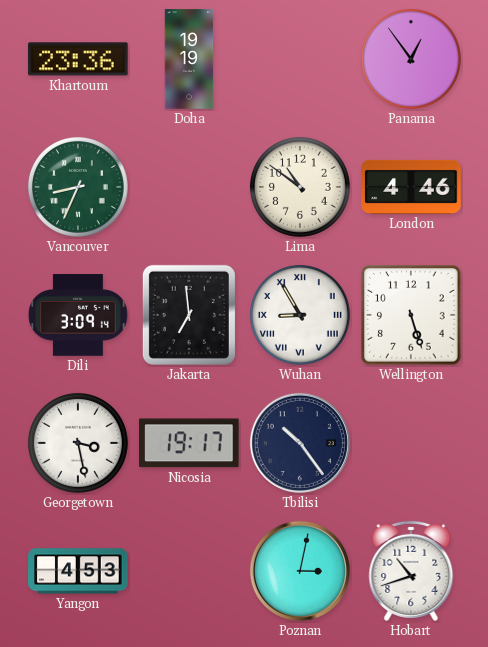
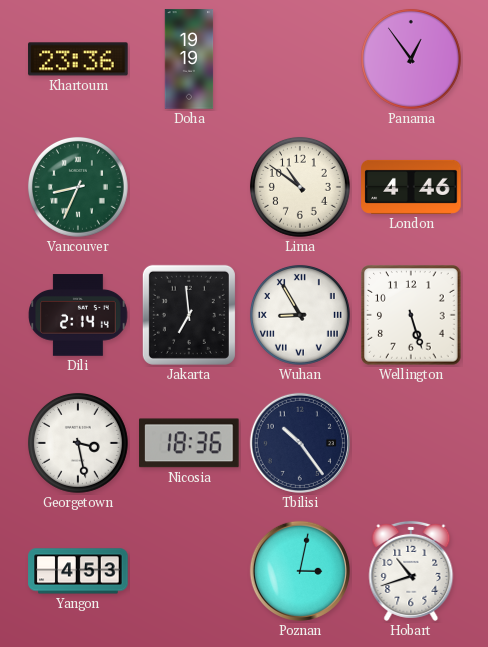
Dili: 3:09 -> 2:14
Nicosia: 19:17 -> 18:36
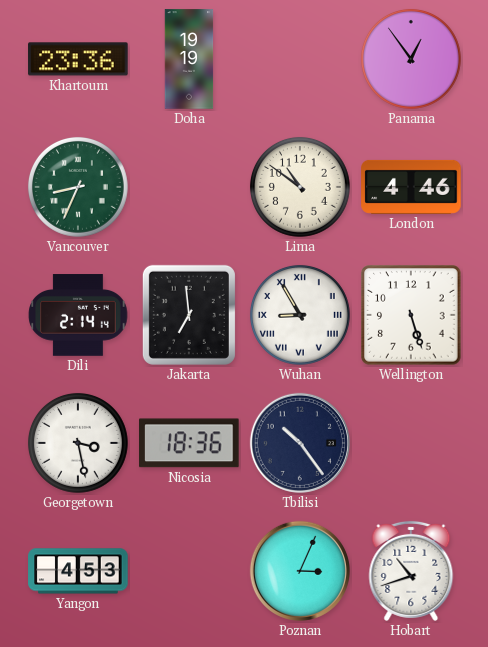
Poznan: 3:02 -> 3:04
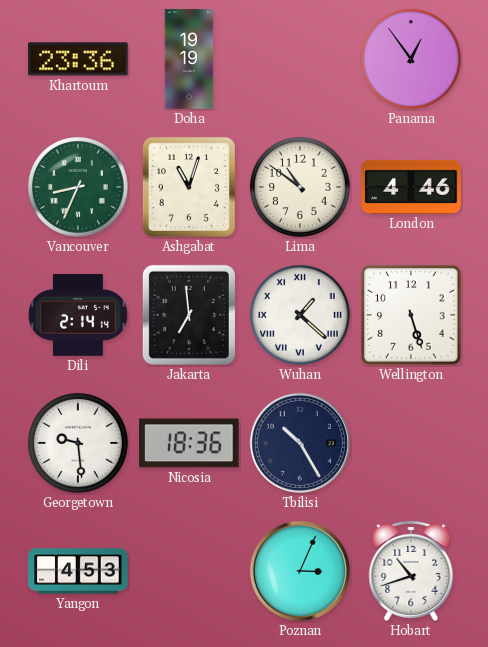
Ashgabat: none -> 11:03
Wuhan: 8:55 -> 1:22
Georgetown: 3:28 -> 9:29
Tbilisi: 10:24 -> 10:25
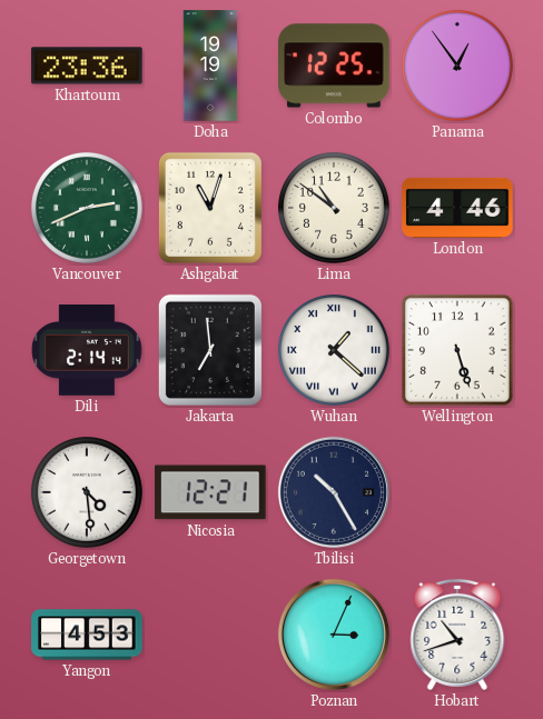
Colombo: none -> 12:25
Vancouver: 8:34 -> 2:41
Georgetown: 9:29 -> 4:29
Nicosia: 18:36 -> 12:21
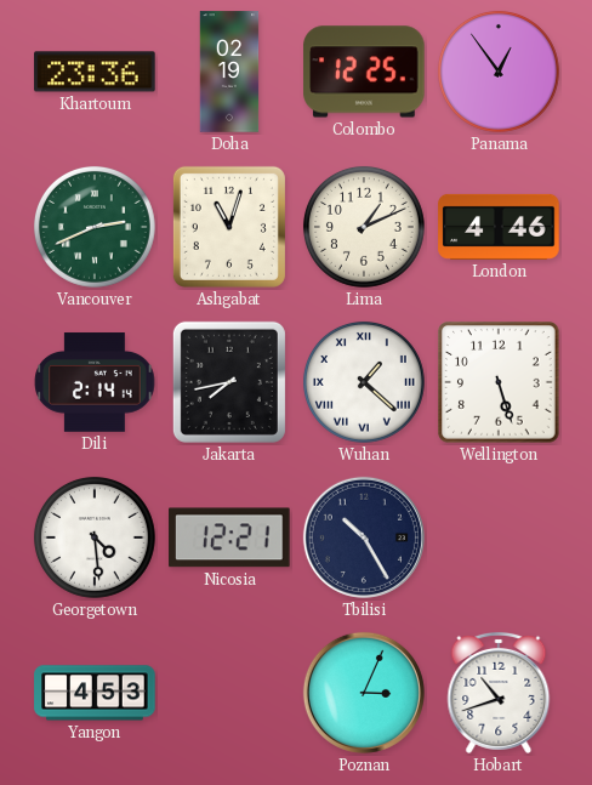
Doha: 19:19 -> 02:19
Lima: 10:51 -> 1:11
Jakarta: 6:59 -> 7:43
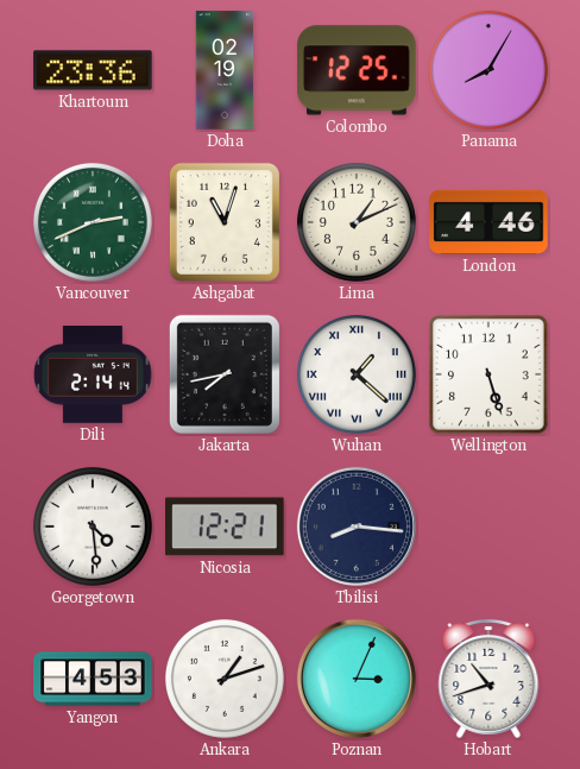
Panama: 12:54 -> 8:05
Tbilisi: 10:25 -> 8:16
Ankara: none -> 1:12
